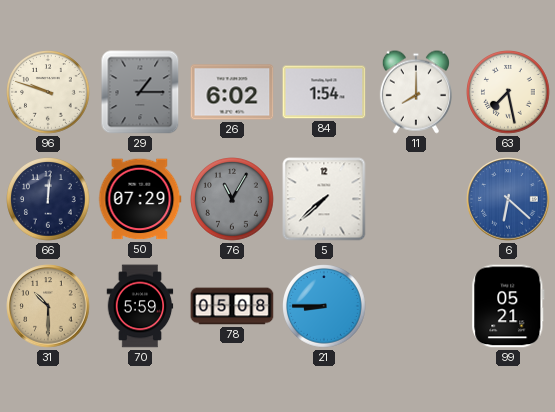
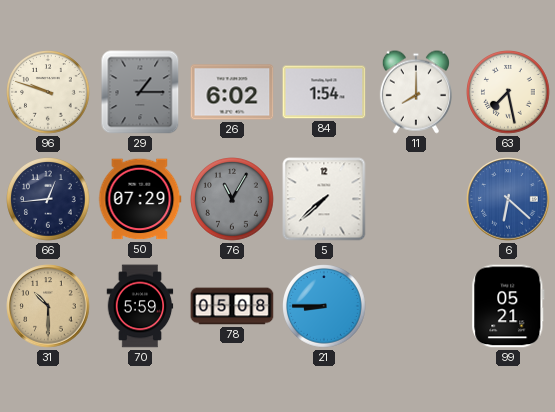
66: 12:01 -> 12:44
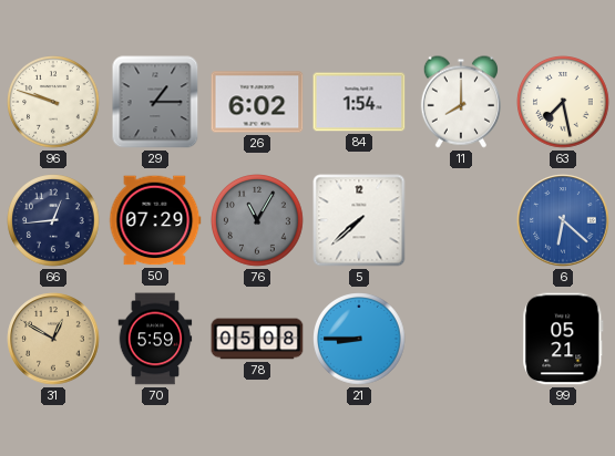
31: 10:30 -> 12:50
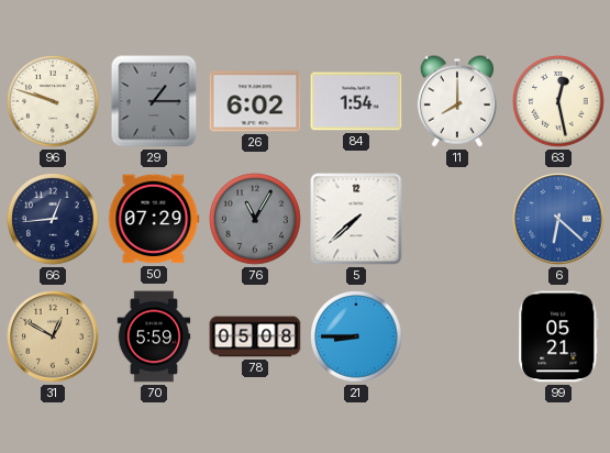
63: 7:28 -> 12:28
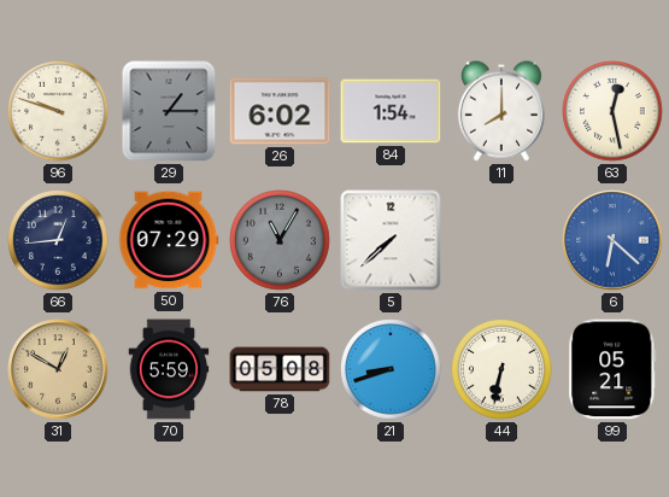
21: 8:45 -> 8:42
44: none -> 6:32
